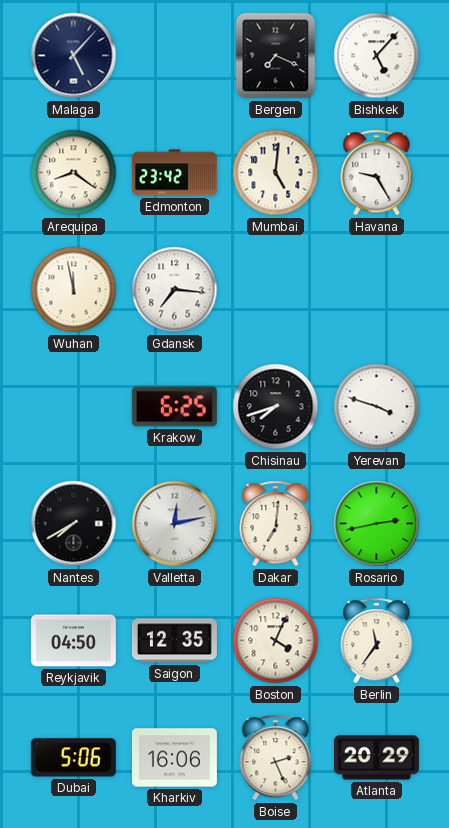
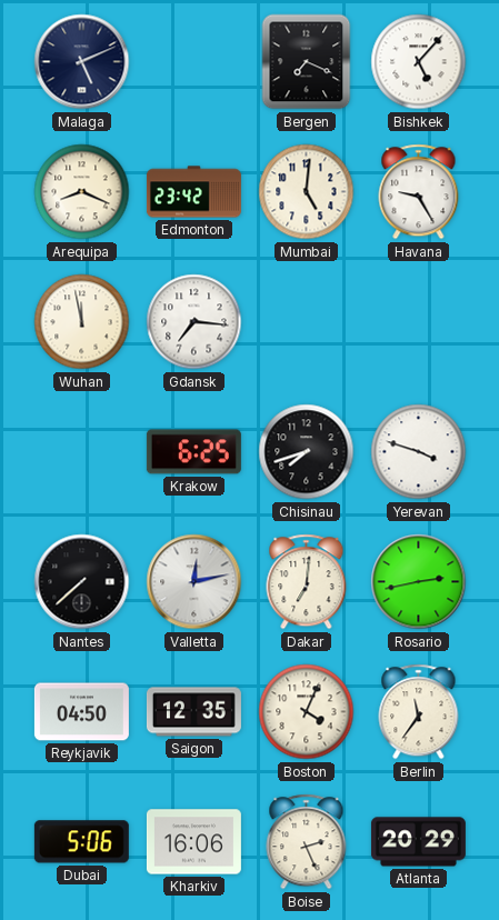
Malaga: 5:07 -> 5:11
Arequipa: 8:21 -> 8:19
Nantes: 7:40 -> 7:38
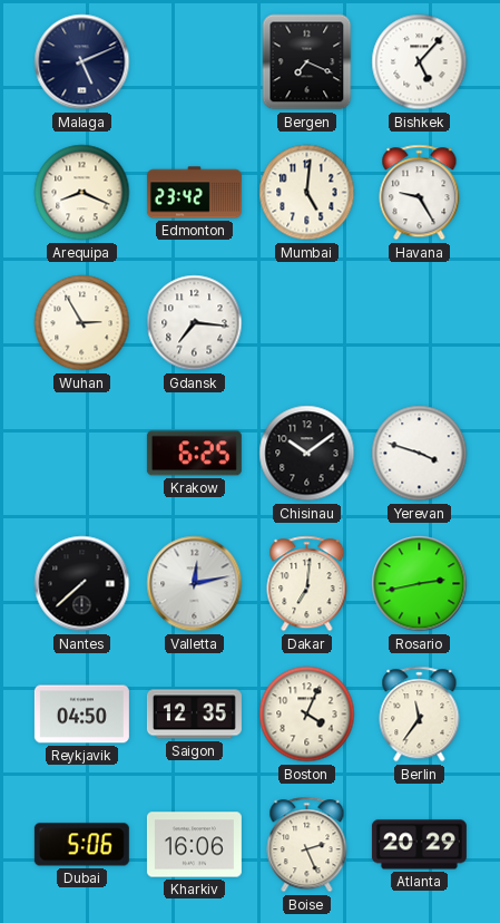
Wuhan: 11:58 -> 2:55
Chisinau: 7:42 -> 10:09
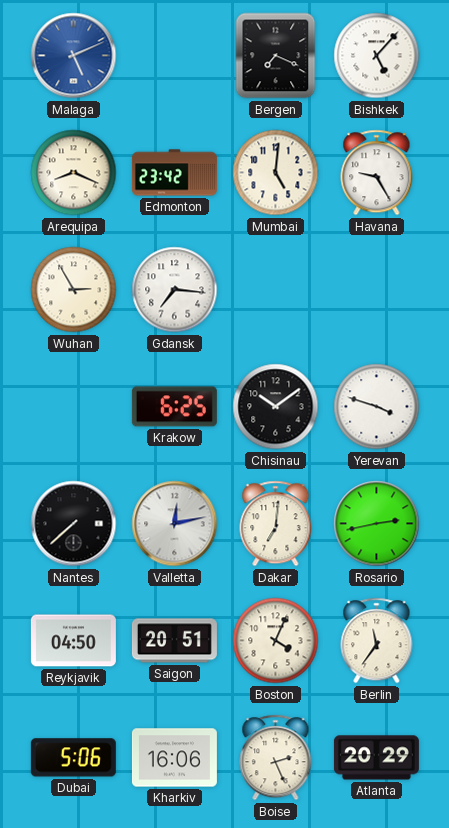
Malaga dial: navy -> blue
Saigon: 12:35 -> 20:51
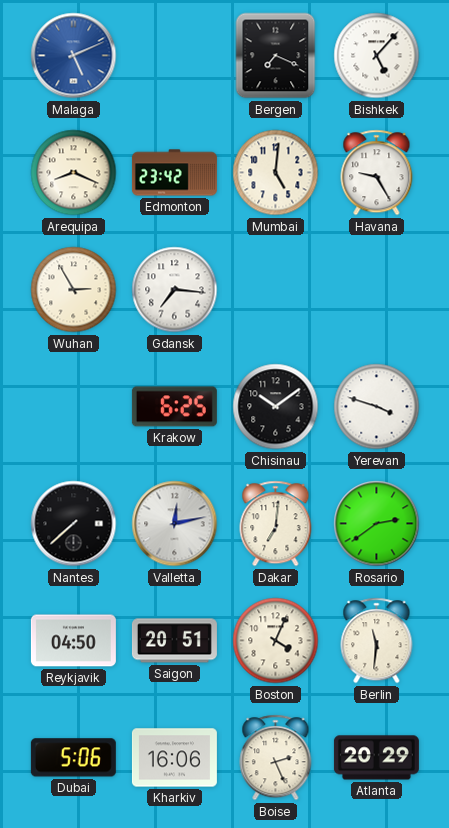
Rosario: 2:43 -> 2:39
Berlin: 11:36 -> 11:31
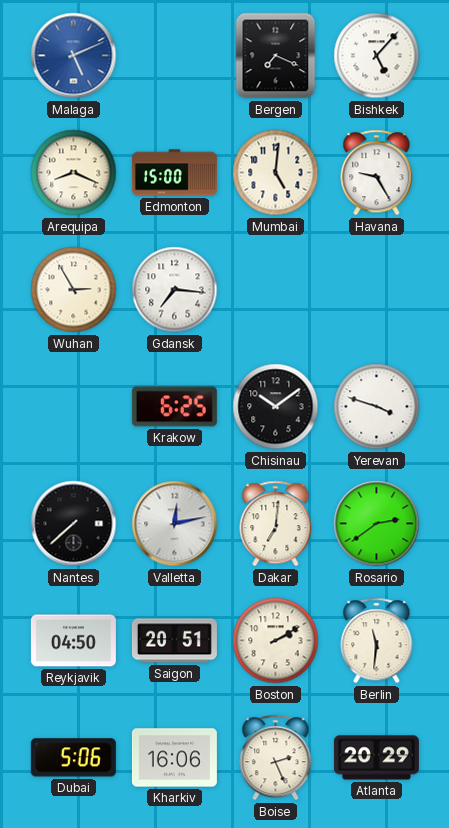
Edmonton: 23:42 -> 15:00
Boston: 4:04 -> 2:10
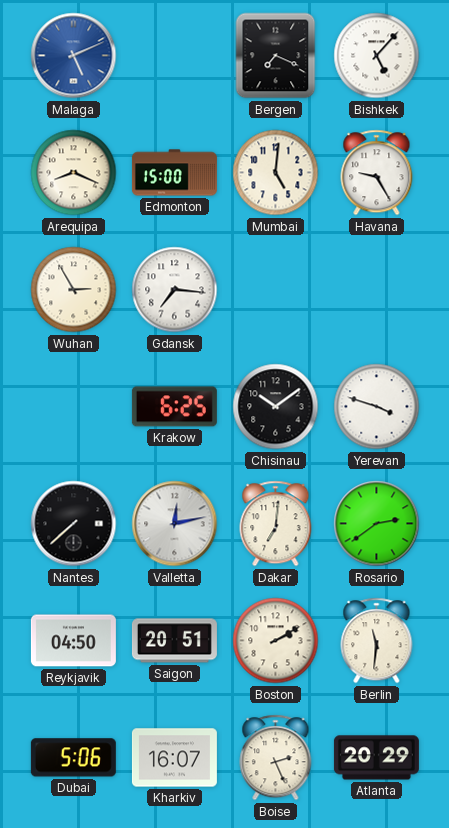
Kharkiv: 16:06 -> 16:07
